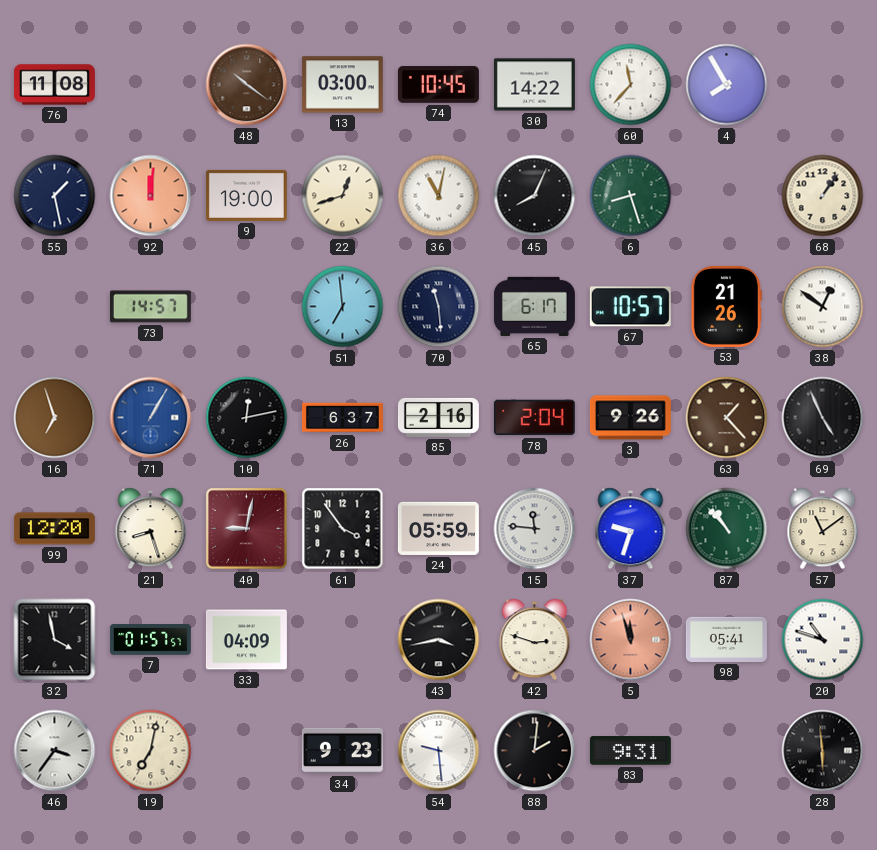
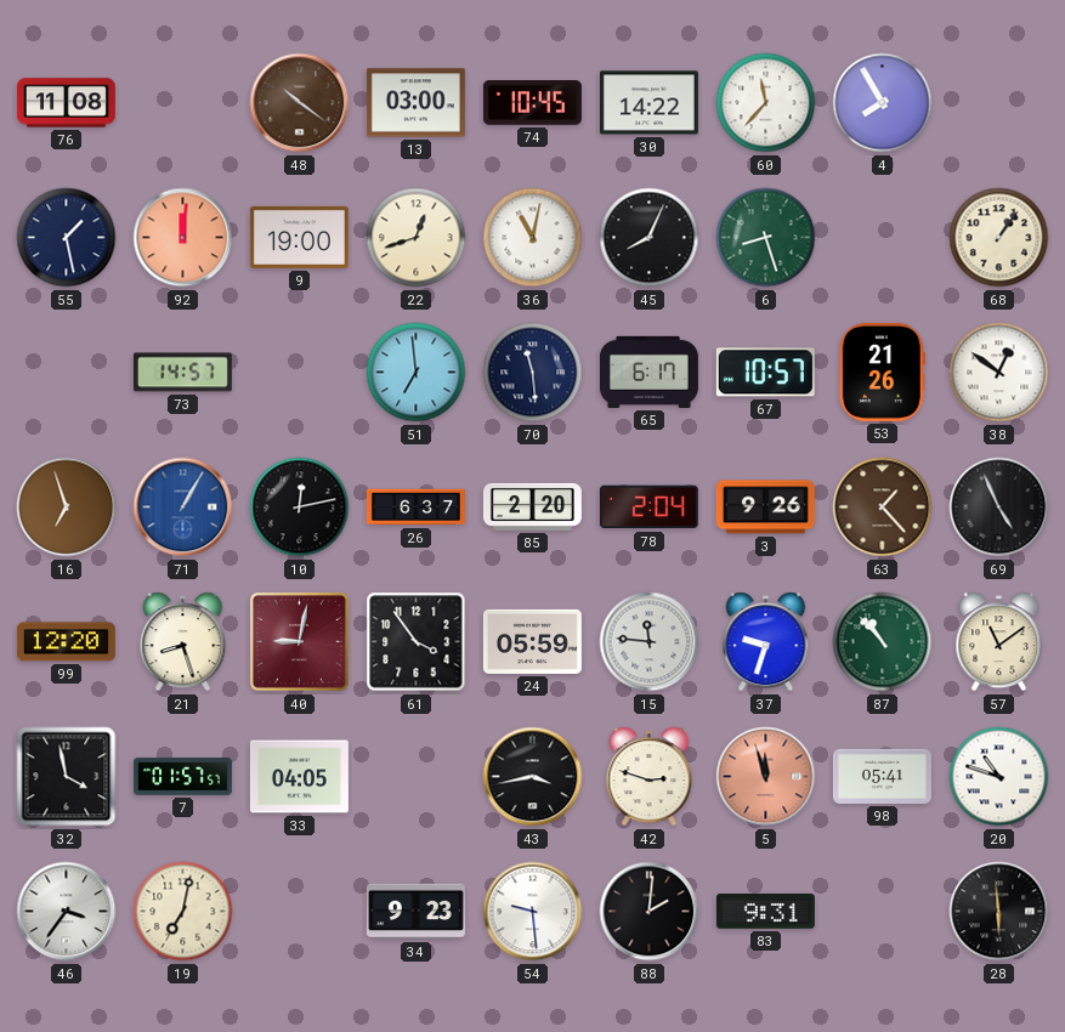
85: 2:16 -> 2:20
33: 04:09 -> 04:05
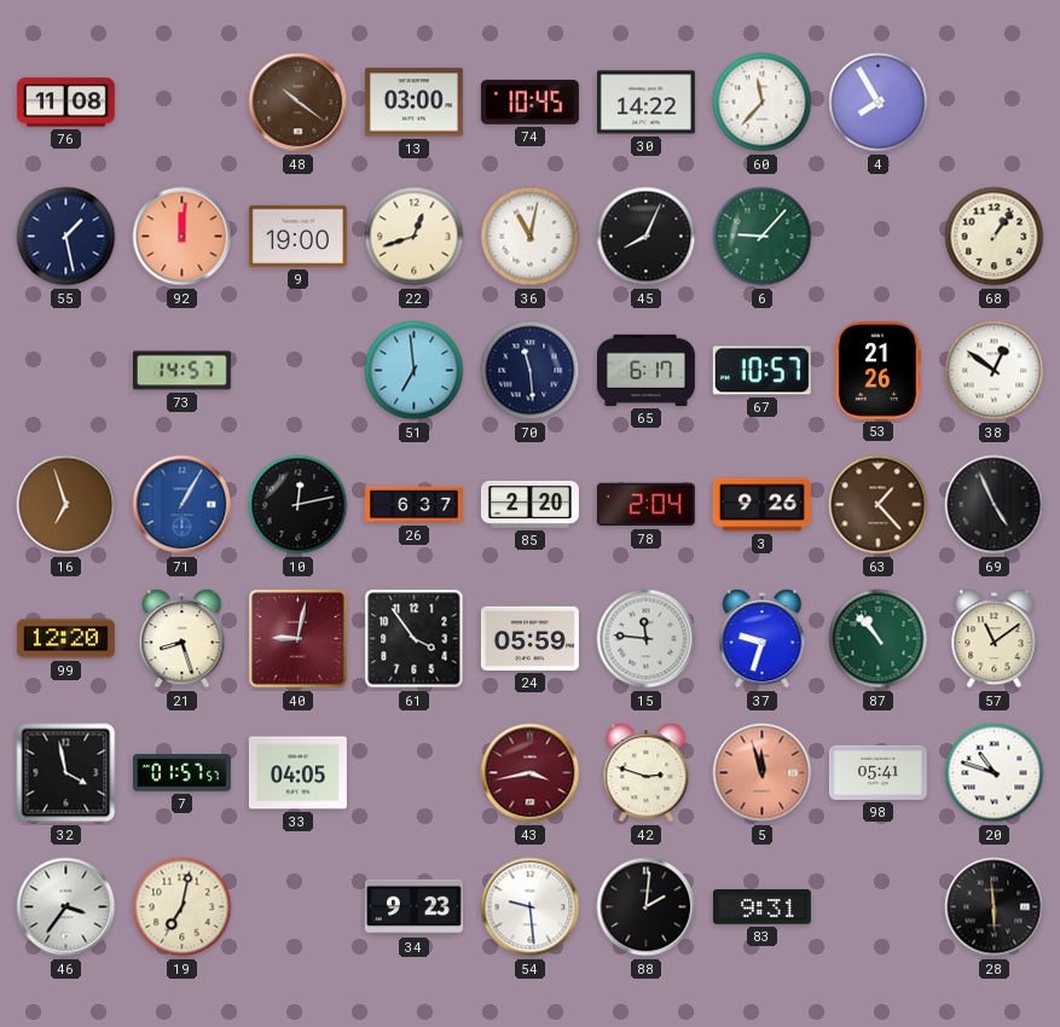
6: 8:27 -> 9:07
43 dial: black -> burgundy
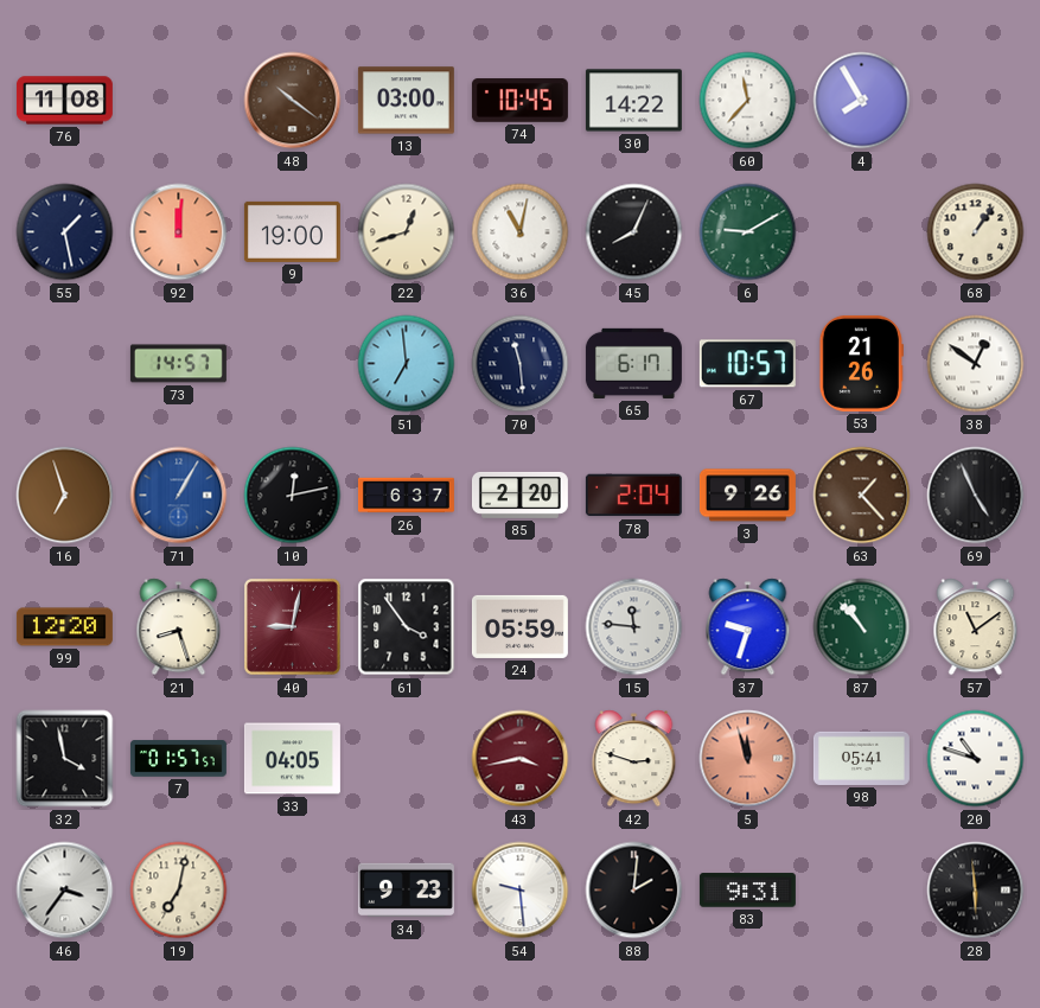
6: 9:07 -> 9:10
